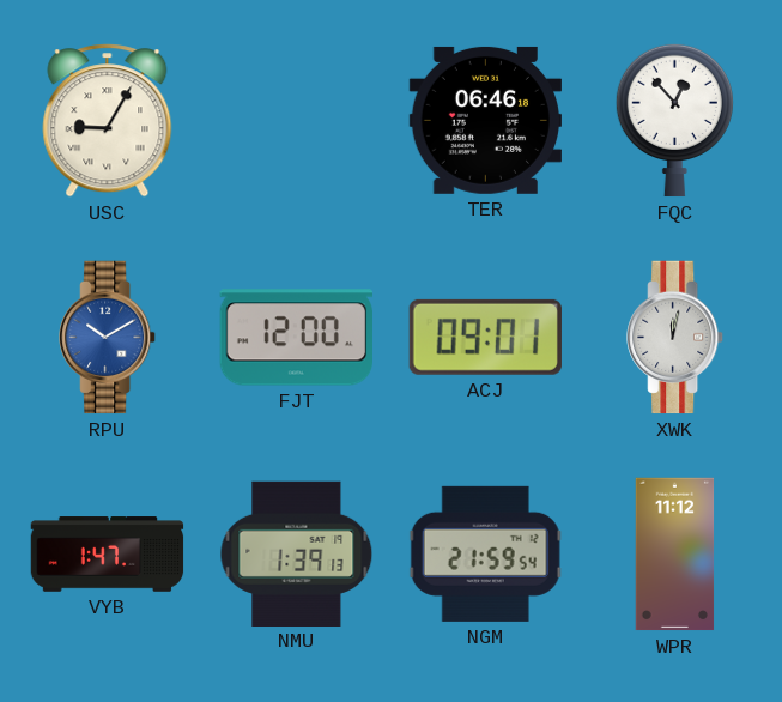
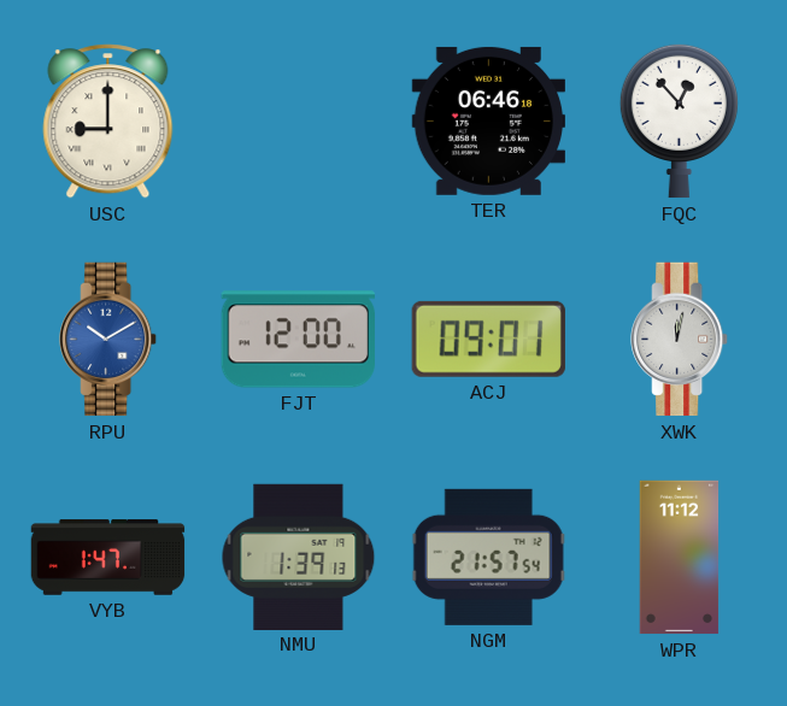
USC: 9:05 -> 9:00
NGM: 21:59 -> 21:57
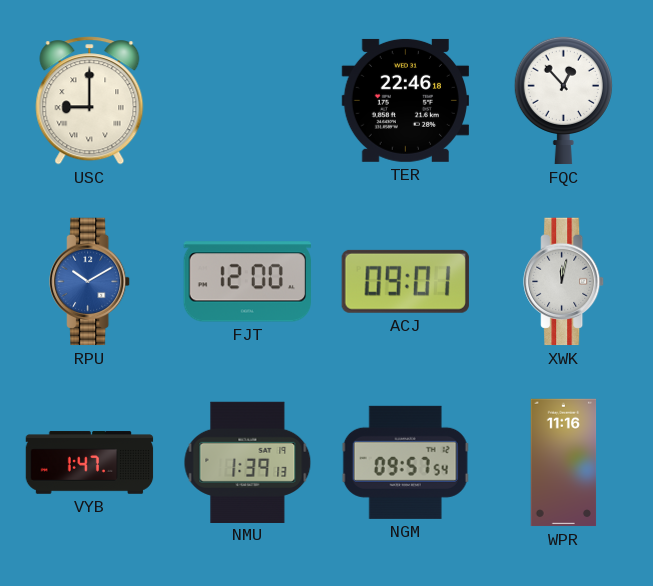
TER: 06:46 -> 22:46
NGM: 21:57 -> 09:57
WPR: 11:12 -> 11:16
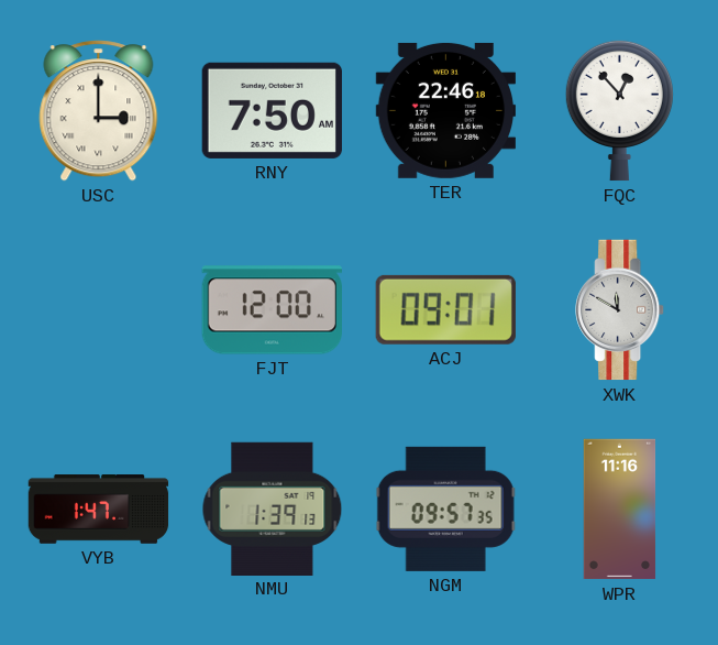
USC: 9:00 -> 3:00
RNY: none -> 7:50
RPU: 10:10 -> none
XWK: 12:02 -> 11:50
NGM: 09:57:54 -> 09:57:35
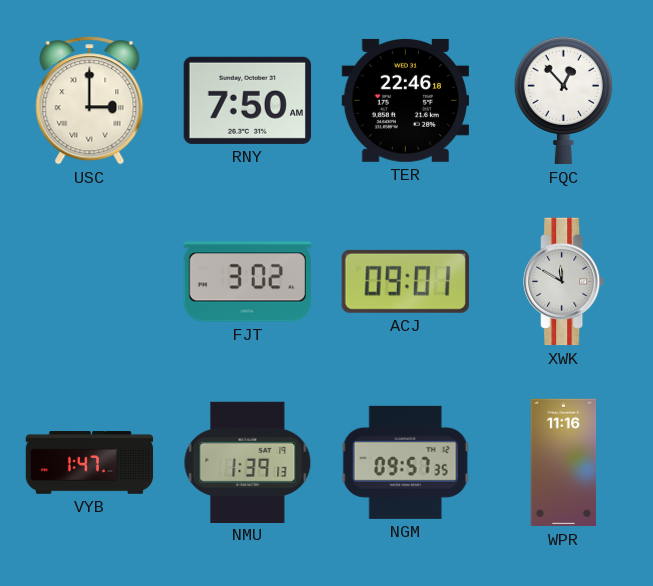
FJT: 12:00 -> 3:02
